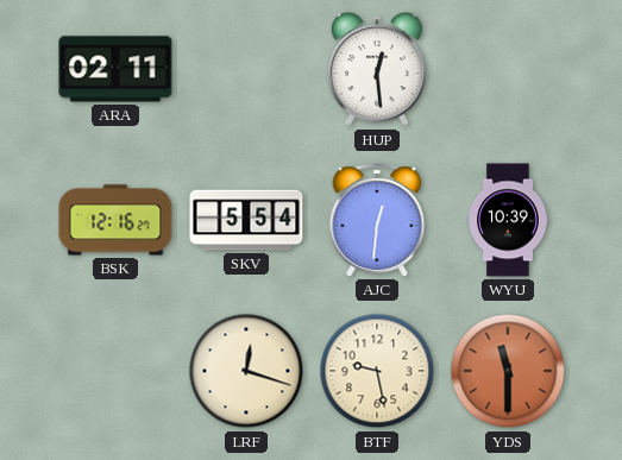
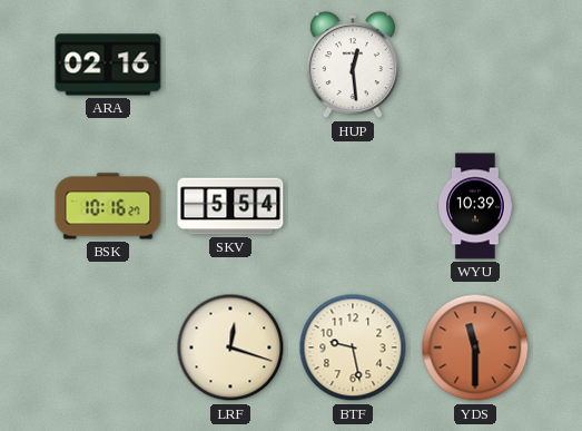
ARA: 02:11 -> 02:16
BSK: 12:16 -> 10:16
AJC: 12:31 -> none
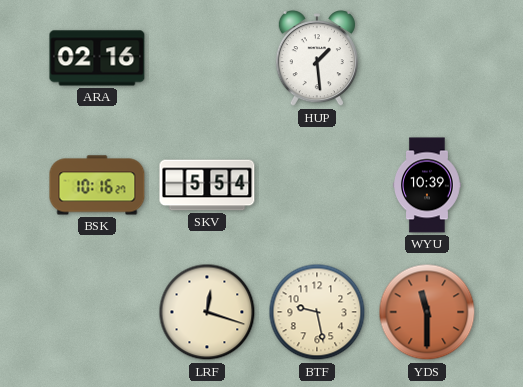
HUP: 12:29 -> 1:29
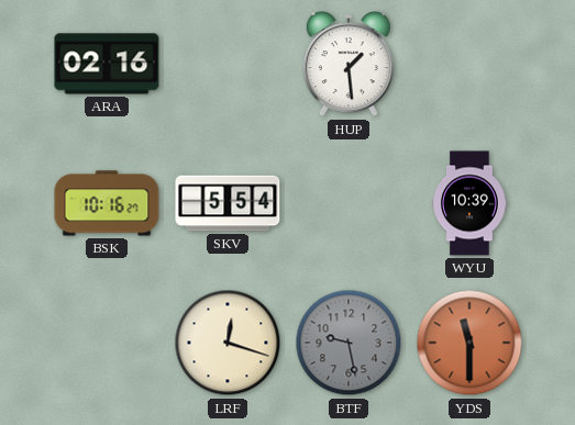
BTF dial: cream -> grey
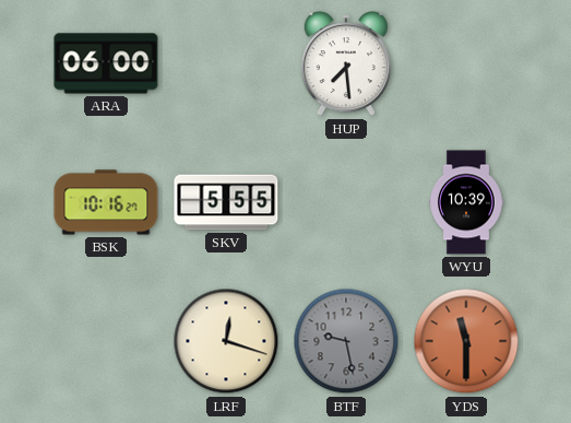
ARA: 02:16 -> 06:00
HUP: 1:29 -> 7:29
SKV: 5:54 -> 5:55
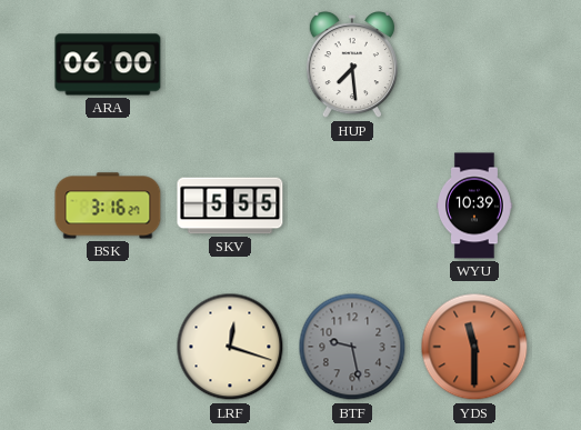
BSK: 10:16 -> 3:16
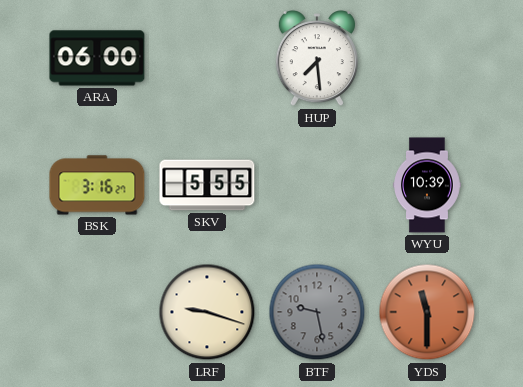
LRF: 12:18 -> 9:18
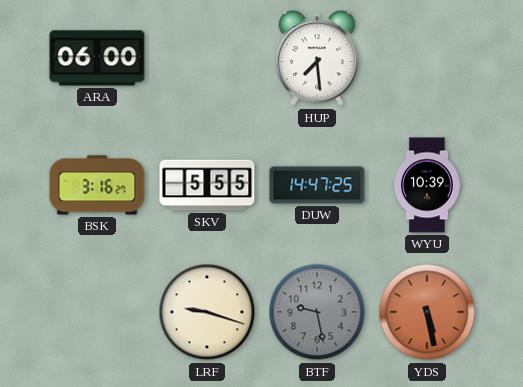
DUW: none -> 14:47
YDS: 11:30 -> 5:28
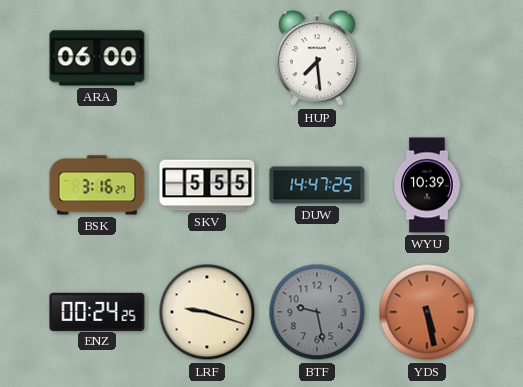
ENZ: none -> 00:24
